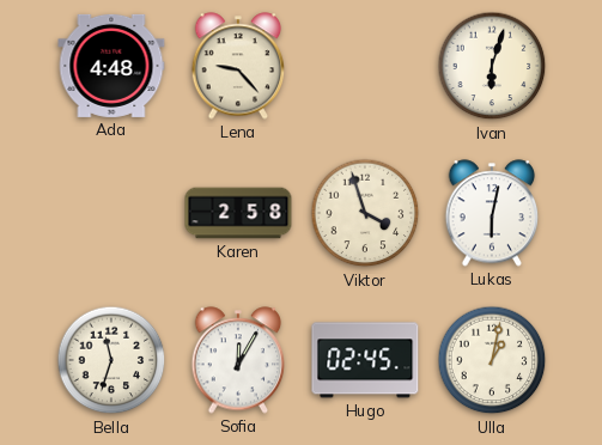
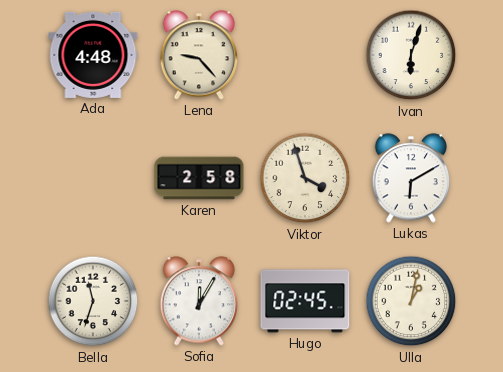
Lukas: 6:02 -> 6:10
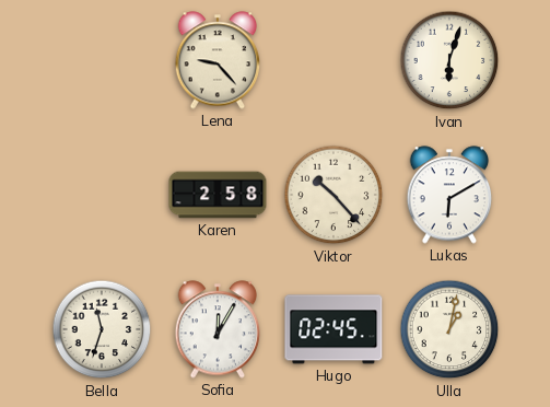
Ada: 4:48 -> none
Viktor: 3:57 -> 10:23
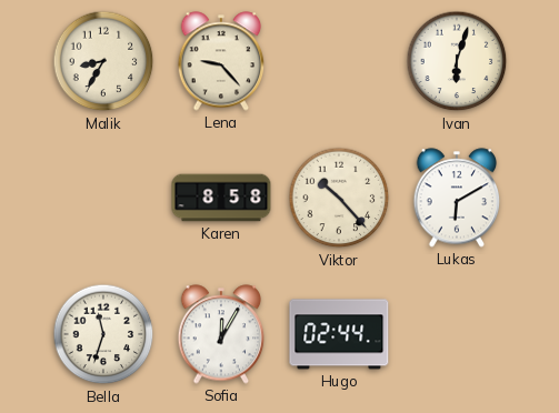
Malik: none -> 8:35
Karen: 2:58 -> 8:58
Hugo: 02:45 -> 02:44
Ulla: 1:02 -> none
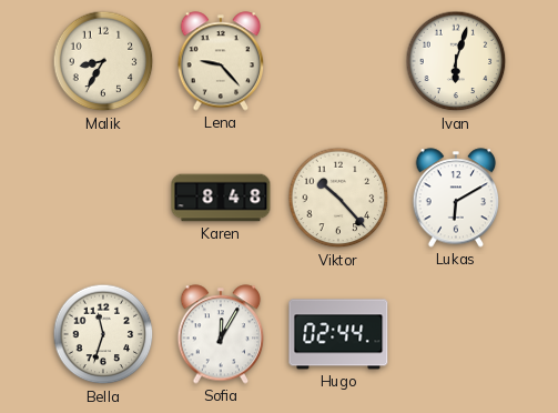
Karen: 8:58 -> 8:48
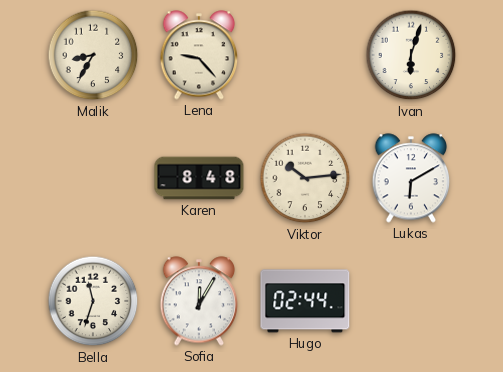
Viktor: 10:23 -> 10:14
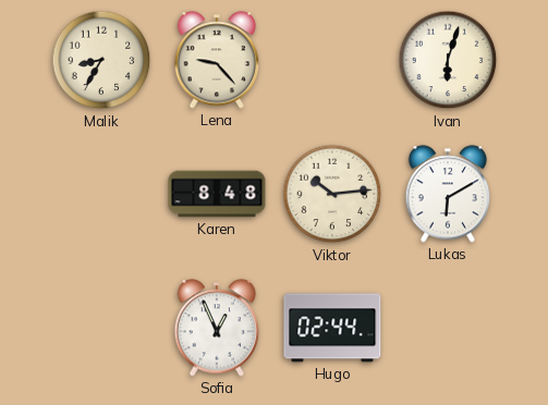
Bella: 11:33 -> none
Sofia: 12:05 -> 12:56
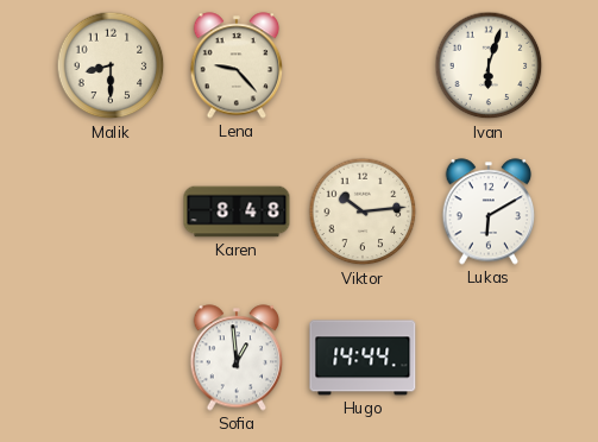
Malik: 8:35 -> 8:30
Sofia: 12:56 -> 12:59
Hugo: 02:44 -> 14:44
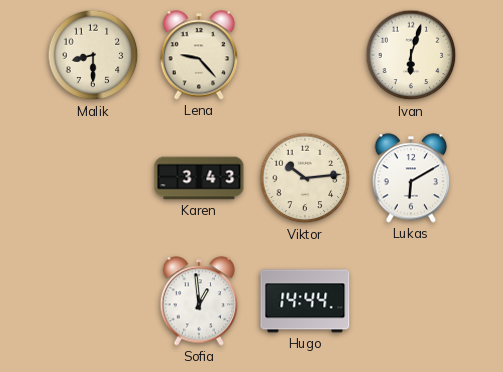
Karen: 8:48 -> 3:43
